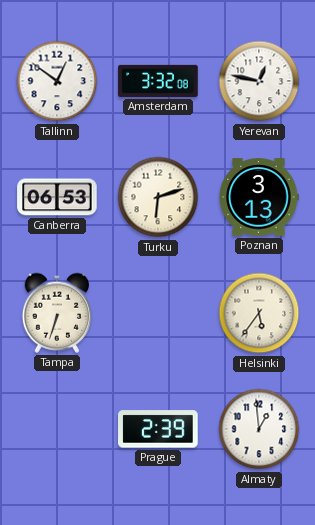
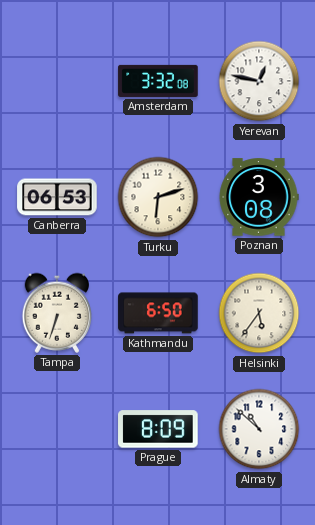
Tallinn: 12:51 -> none
Poznan: 3:13 -> 3:08
Kathmandu: none -> 6:50
Prague: 2:39 -> 8:09
Almaty: 12:59 -> 10:52
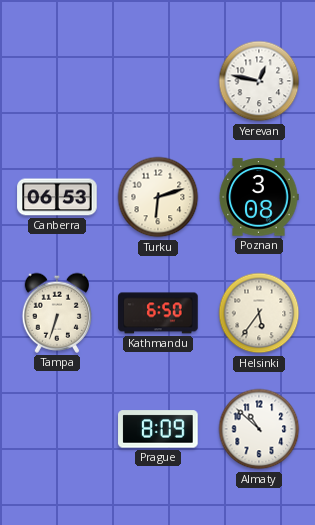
Amsterdam: 3:32 -> none
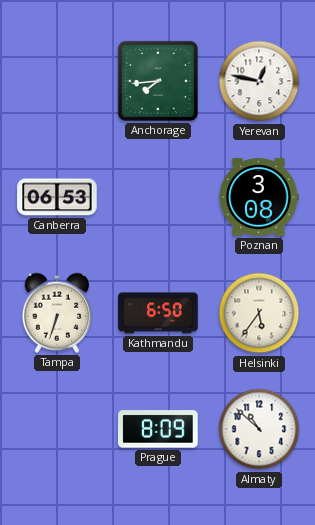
Anchorage: none -> 7:44
Turku: 6:12 -> none
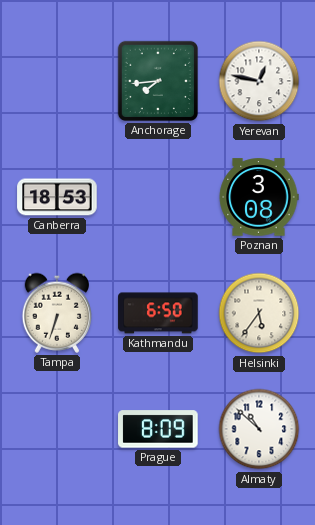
Canberra: 06:53 -> 18:53
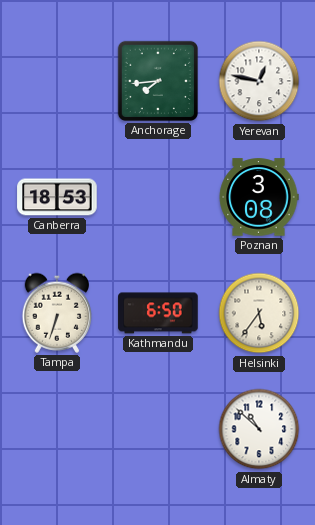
Prague: 8:09 -> none
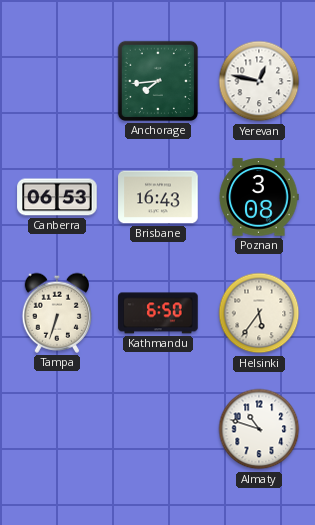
Canberra: 18:53 -> 06:53
Brisbane: none -> 16:43
Almaty: 10:52 -> 10:48
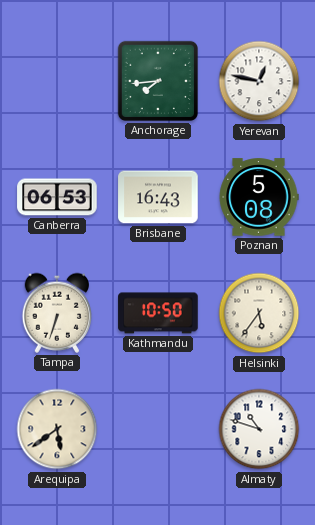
Poznan: 3:08 -> 5:08
Kathmandu: 6:50 -> 10:50
Arequipa: none -> 5:39
